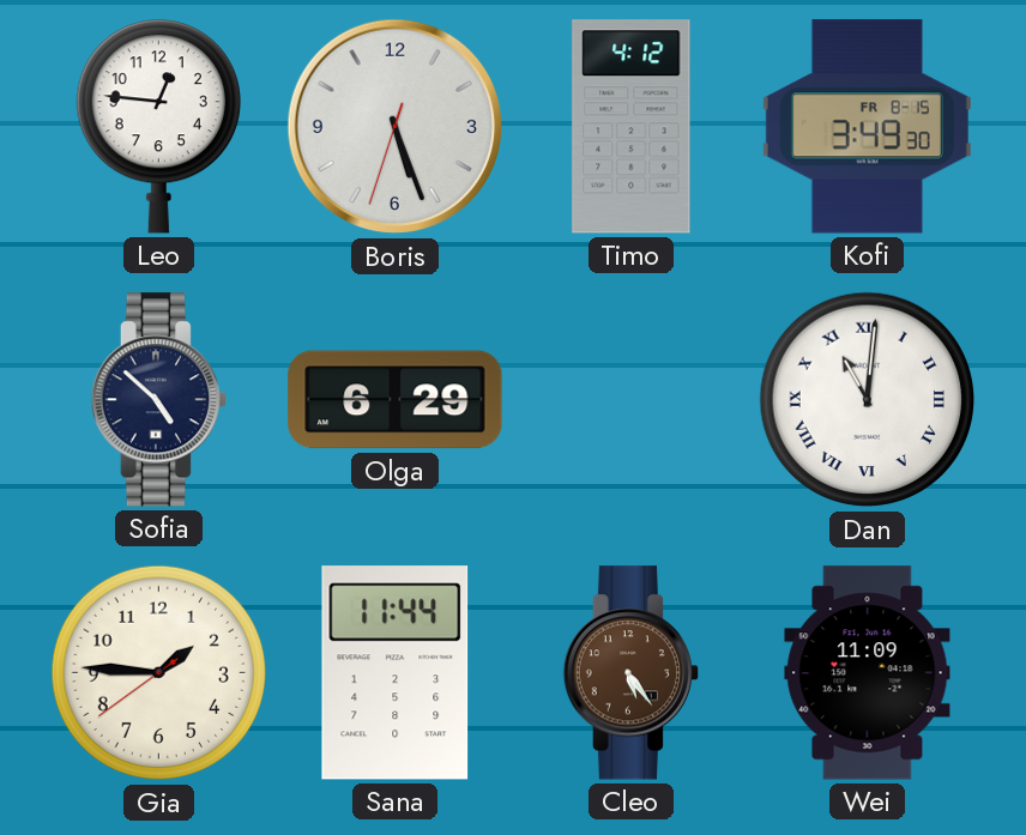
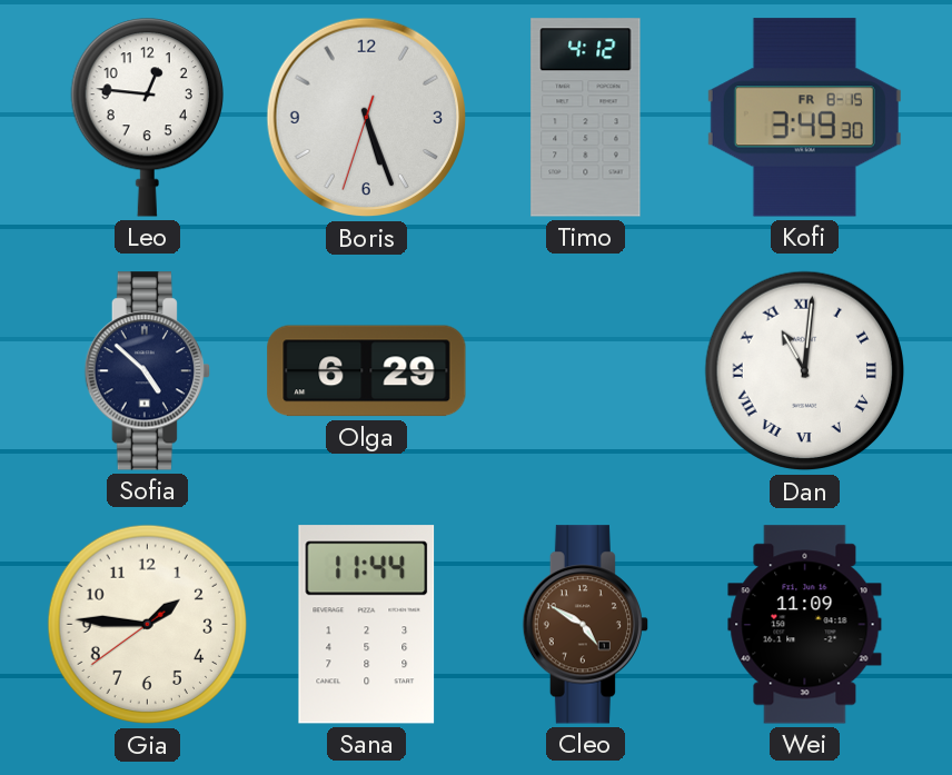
Cleo: 5:24 -> 4:50
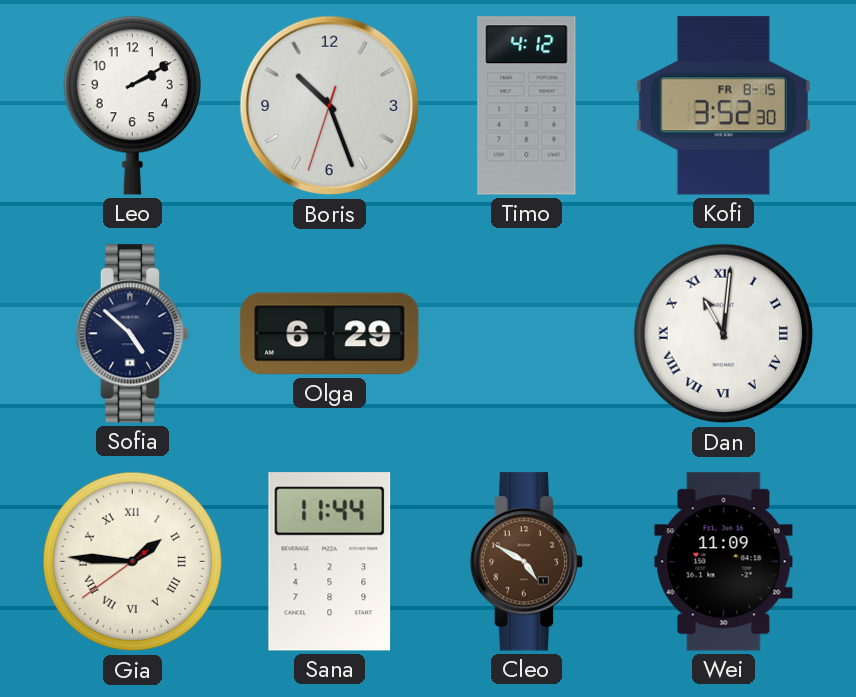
Leo: 12:46 -> 2:10
Boris: 5:26 -> 10:26
Kofi: 3:49 -> 3:52
Gia numerals: Arabic -> Roman
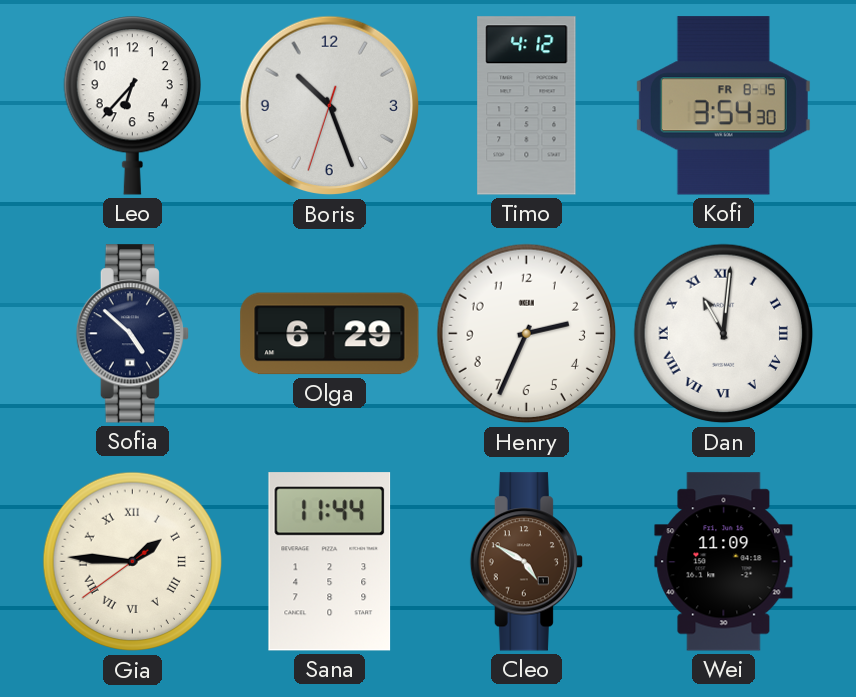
Leo: 2:10 -> 6:37
Kofi: 3:52 -> 3:54
Henry: none -> 2:34
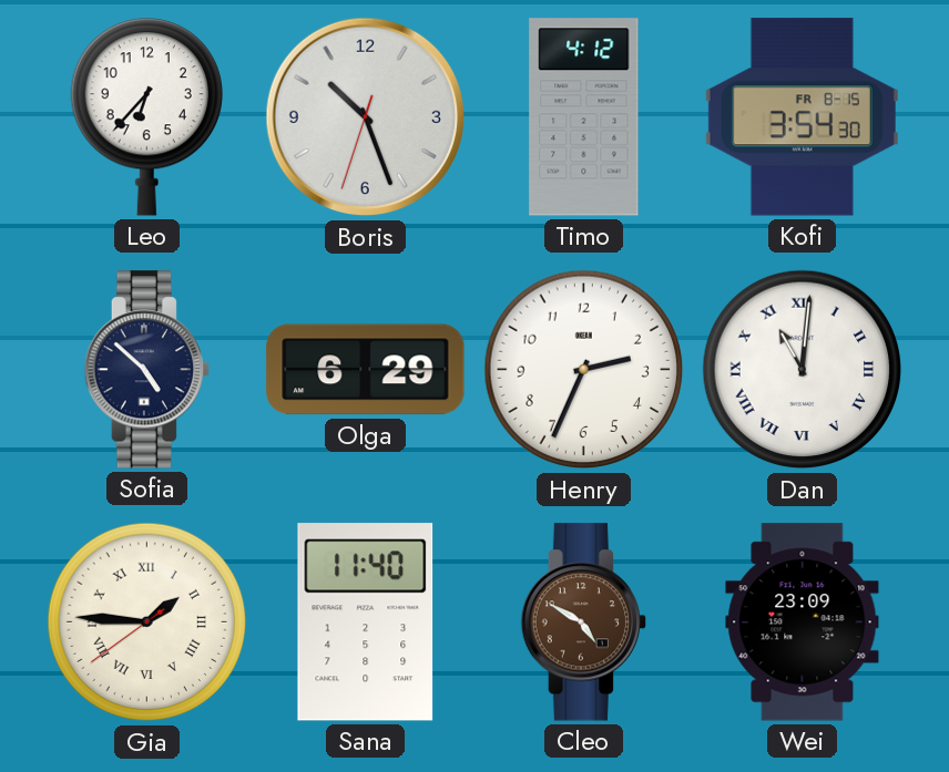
Sana: 11:44 -> 11:40
Wei: 11:09 -> 23:09
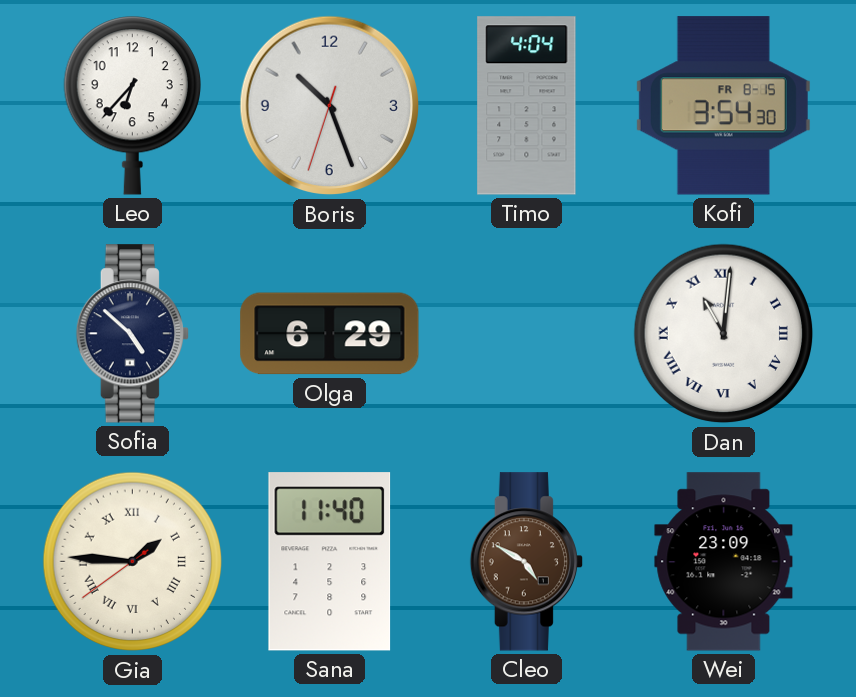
Timo: 4:12 -> 4:04
Henry: 2:34 -> none
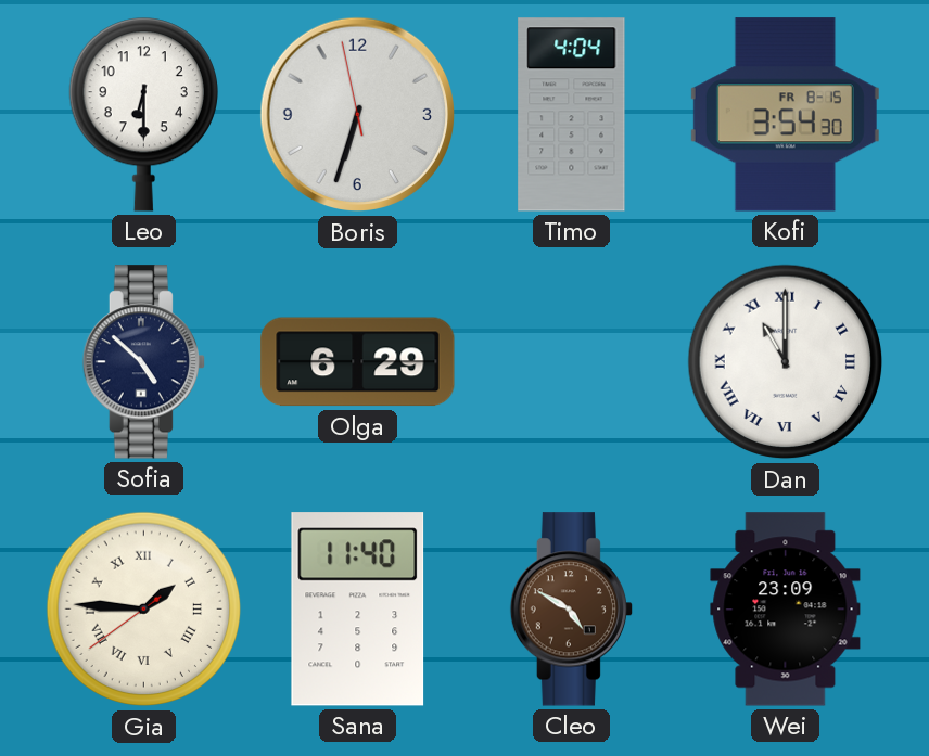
Leo: 6:37 -> 6:30
Boris: 10:26 -> 6:32
Dan: 11:01 -> 11:00
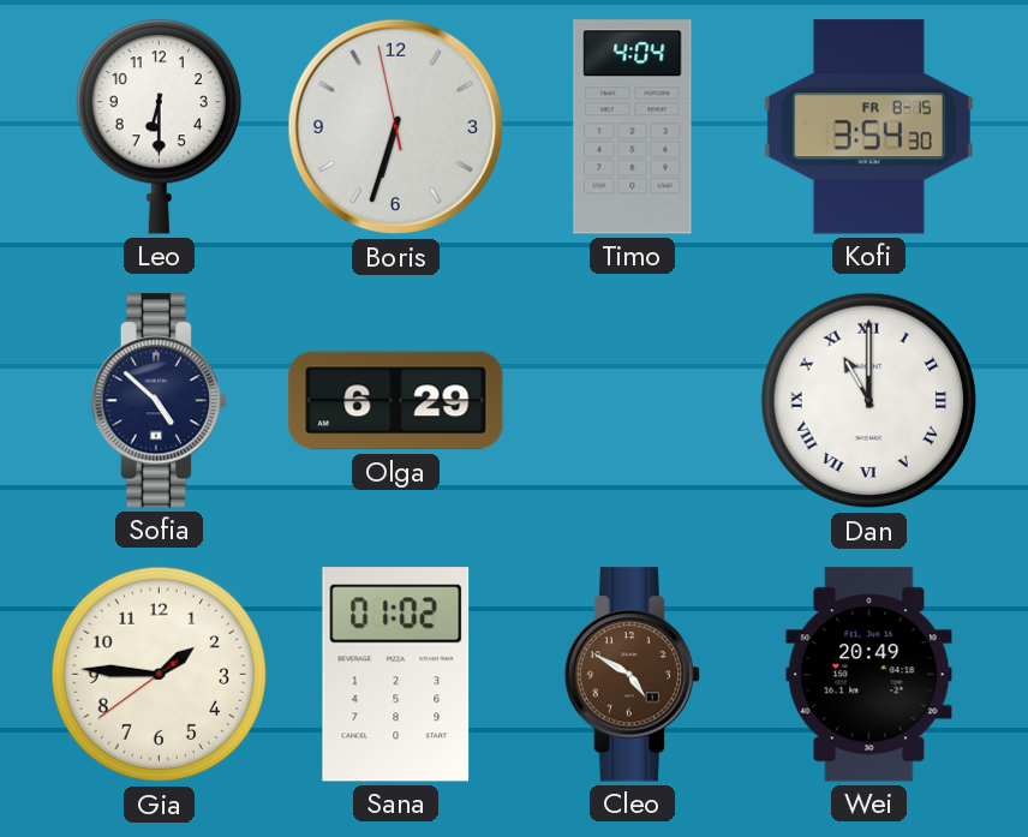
Gia numerals: Roman -> Arabic
Sana: 11:40 -> 01:02
Wei: 23:09 -> 20:49
